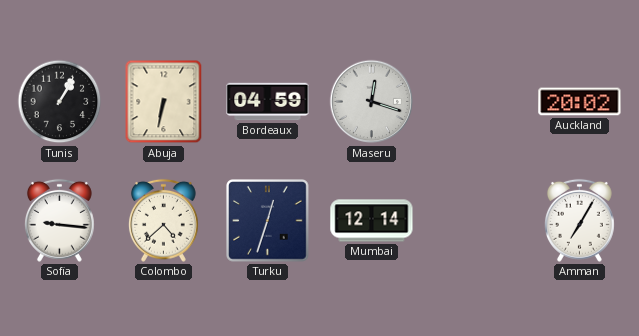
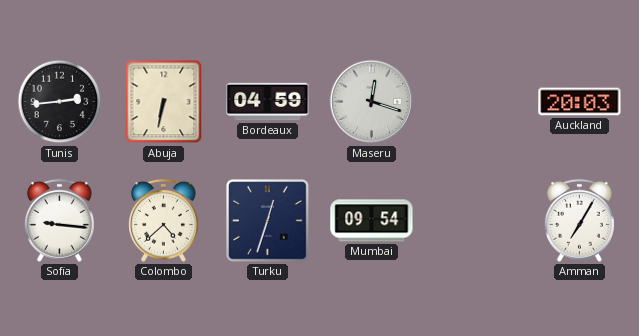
Tunis: 1:05 -> 2:44
Auckland: 20:02 -> 20:03
Mumbai: 12:14 -> 09:54
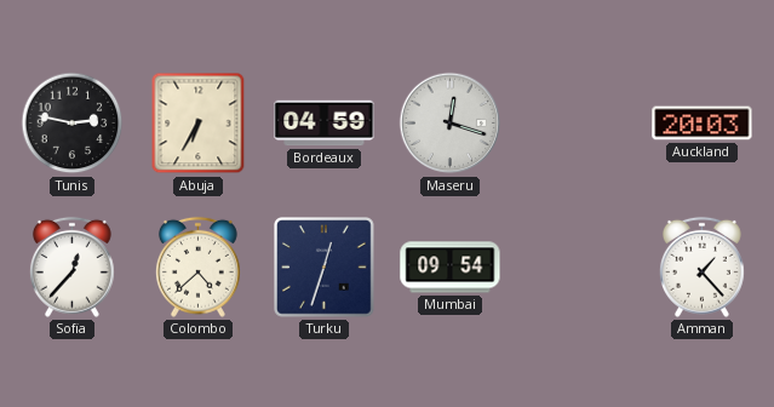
Tunis: 2:44 -> 2:47
Abuja: 6:32 -> 6:35
Sofia: 9:16 -> 12:37
Amman: 7:05 -> 1:23
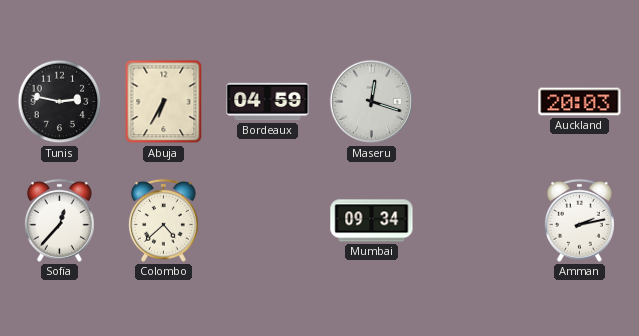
Turku: 12:33 -> none
Mumbai: 09:54 -> 09:34
Amman: 1:23 -> 2:13
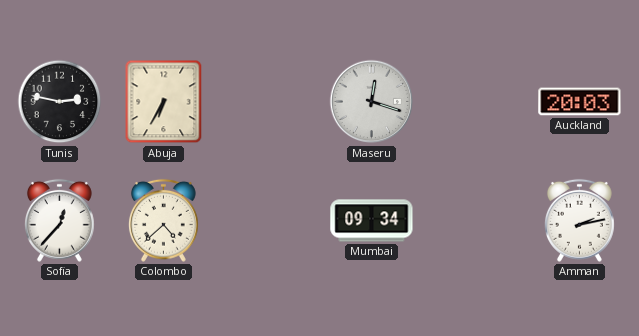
Bordeaux: 04:59 -> none
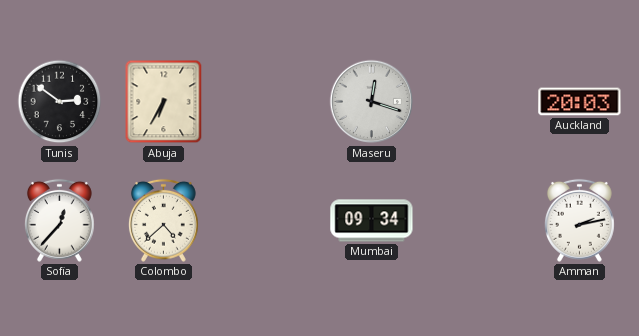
Tunis: 2:47 -> 2:51
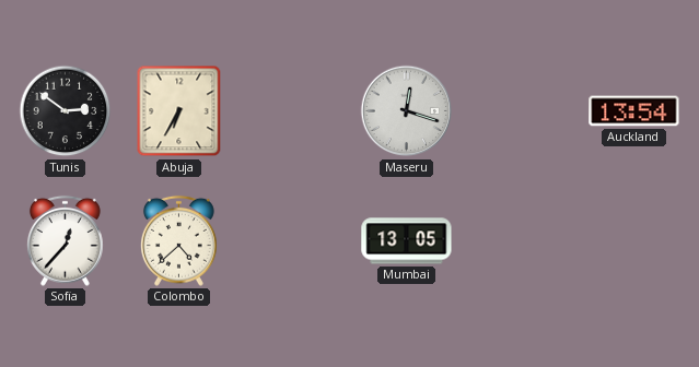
Auckland: 20:03 -> 13:54
Mumbai: 09:34 -> 13:05
Amman: 2:13 -> none
